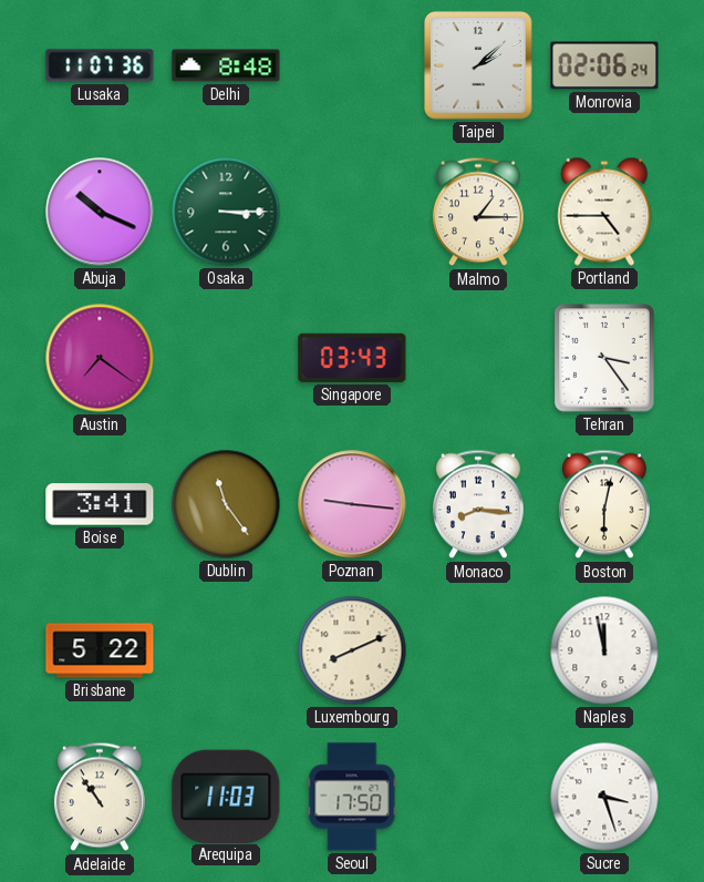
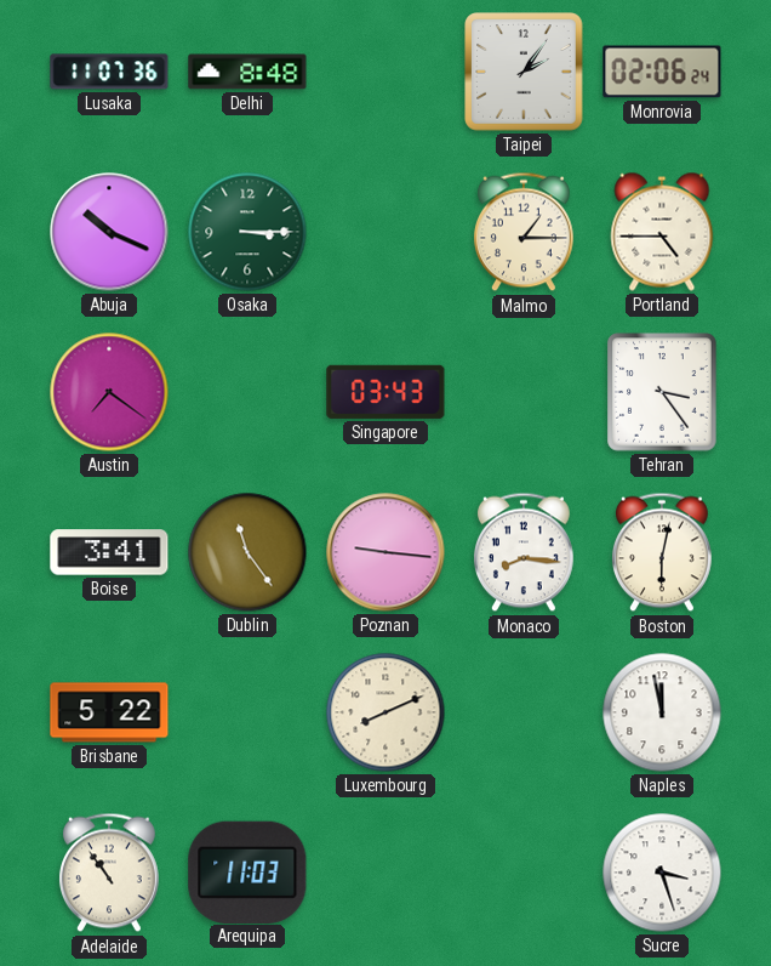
Taipei: 2:08 -> 2:06
Seoul: 17:50 -> none
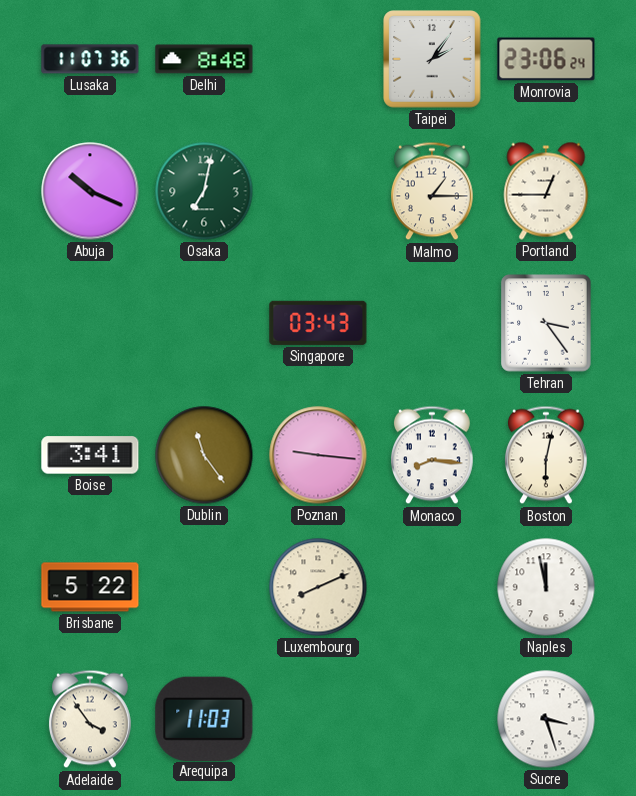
Monrovia: 02:06 -> 23:06
Osaka: 3:15 -> 7:02
Portland: 4:45 -> 12:45
Austin: 7:21 -> none
Adelaide: 10:54 -> 3:54
